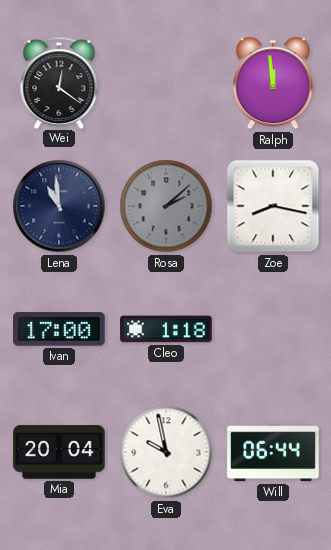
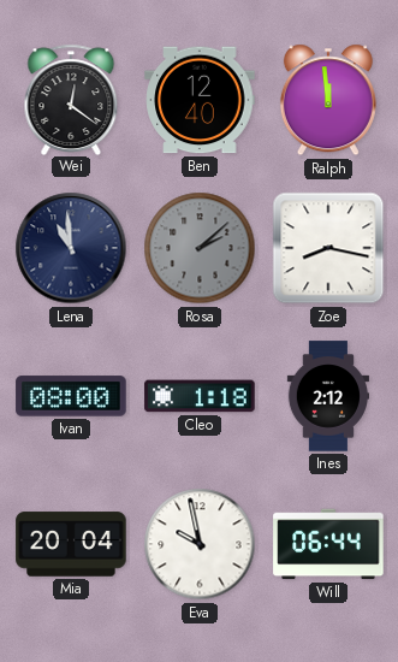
Ben: none -> 12:40
Ivan: 17:00 -> 08:00
Ines: none -> 2:12
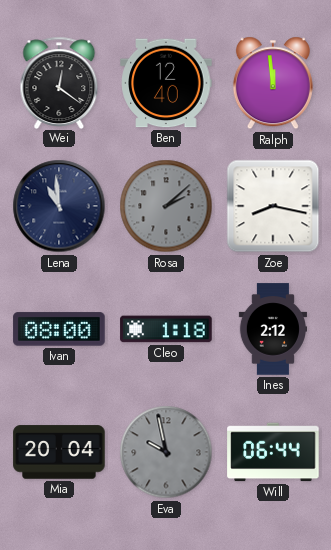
Eva dial: white -> grey
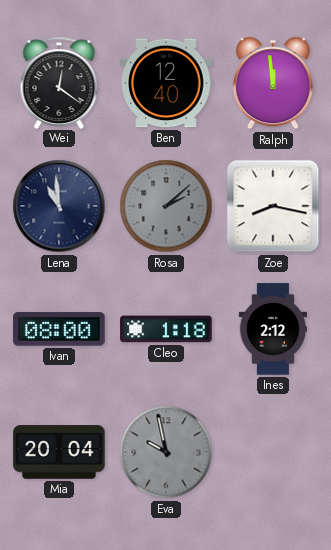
Will: 06:44 -> none
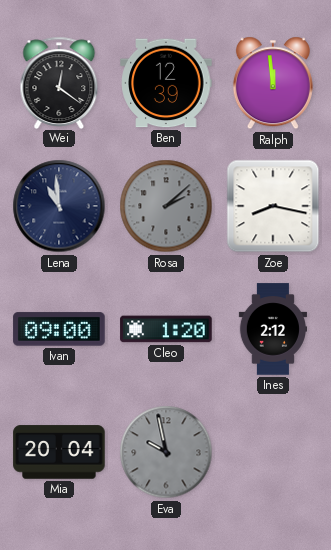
Ben: 12:40 -> 12:39
Ivan: 08:00 -> 09:00
Cleo: 1:18 -> 1:20
